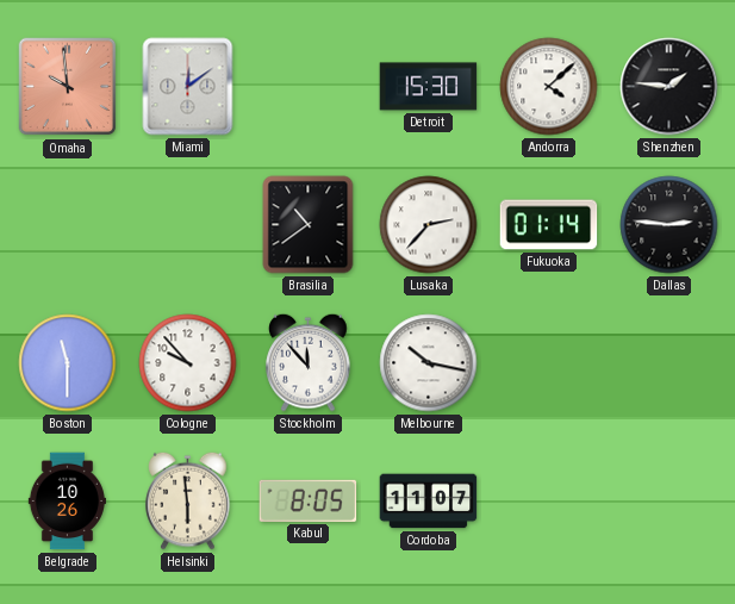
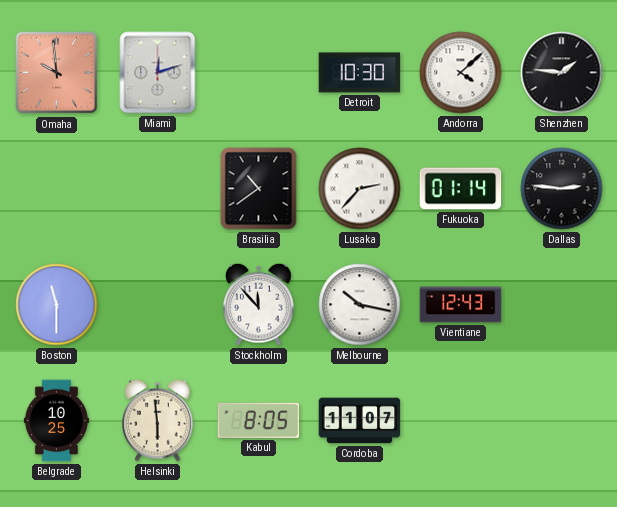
Miami: 12:09 -> 12:12
Detroit: 15:30 -> 10:30
Cologne: 9:53 -> none
Vientiane: none -> 12:43
Belgrade: 10:26 -> 10:25
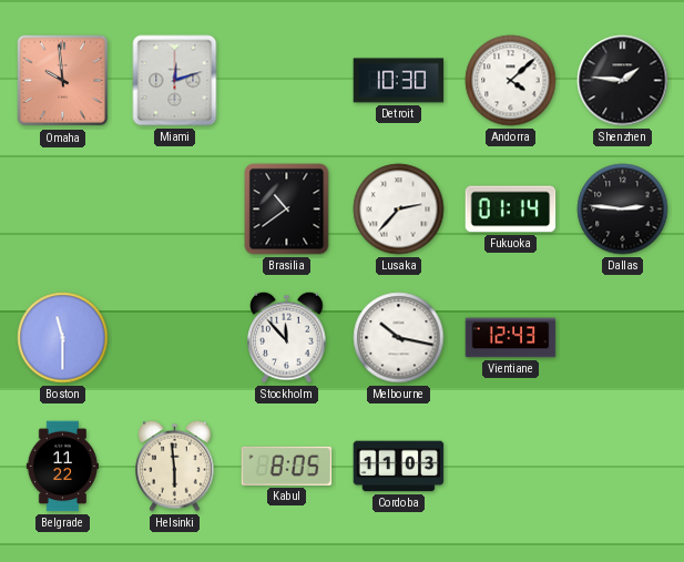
Belgrade: 10:25 -> 11:22
Cordoba: 11:07 -> 11:03
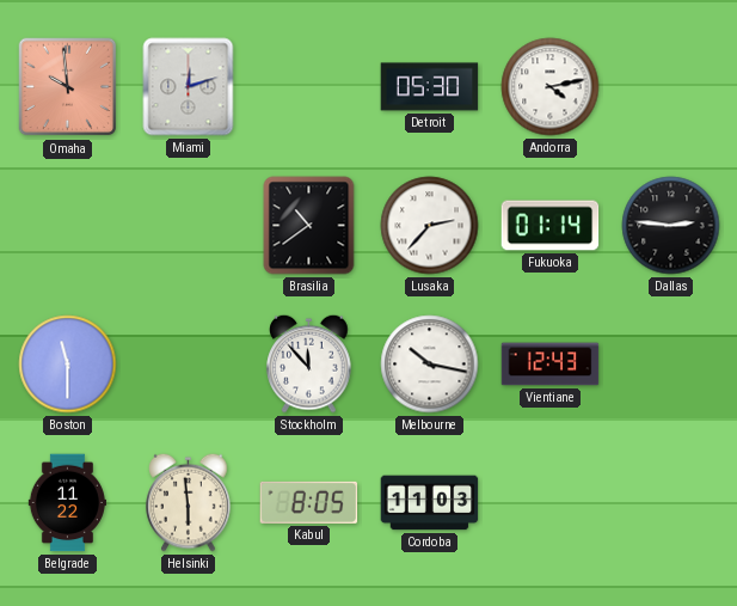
Detroit: 10:30 -> 05:30
Andorra: 4:08 -> 4:13
Shenzhen: 1:46 -> none
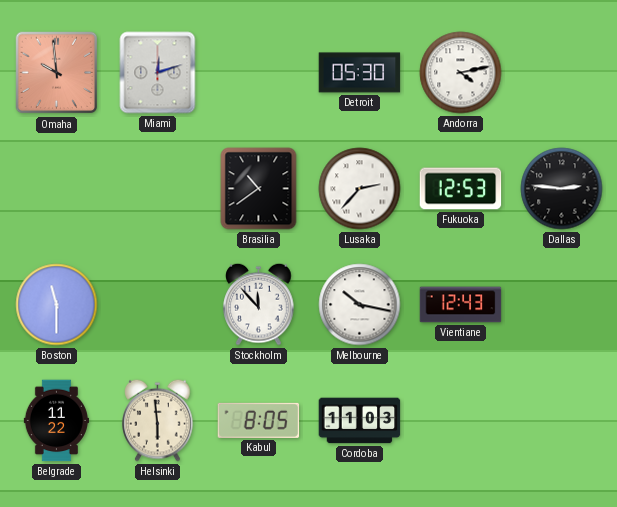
Fukuoka: 01:14 -> 12:53
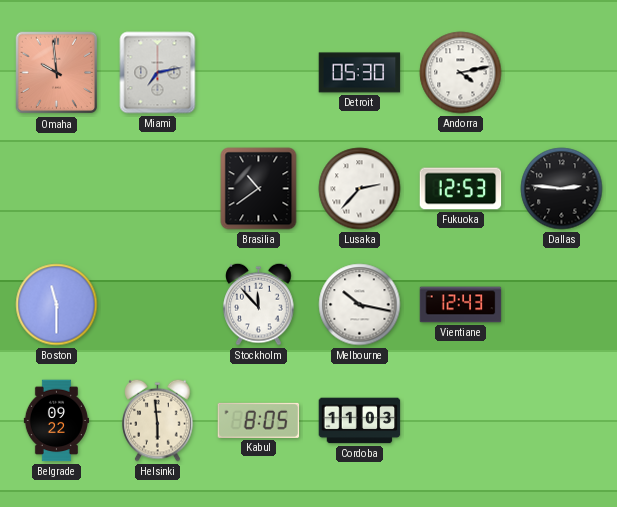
Miami: 12:12 -> 7:13
Belgrade: 11:22 -> 09:22
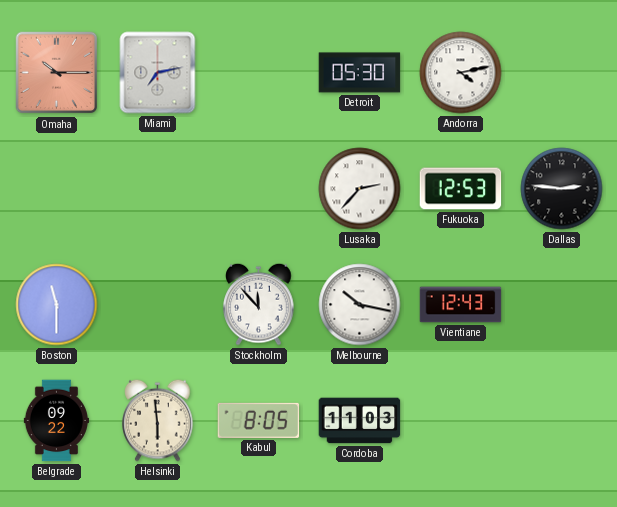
Omaha: 9:59 -> 10:15
Brasilia: 10:39 -> none
